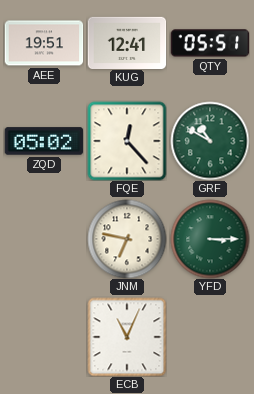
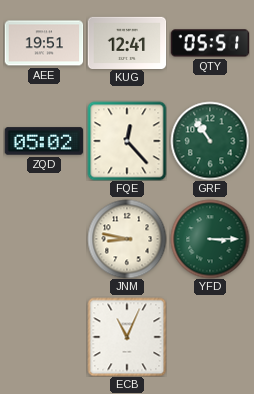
GRF: 10:50 -> 10:54
JNM: 6:47 -> 8:47
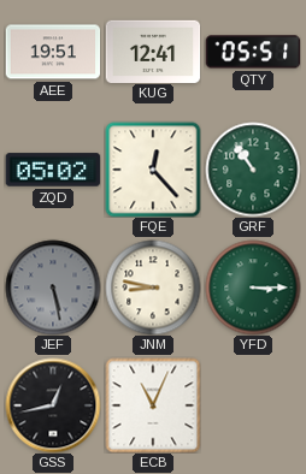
JEF: none -> 5:28
GSS: none -> 12:43
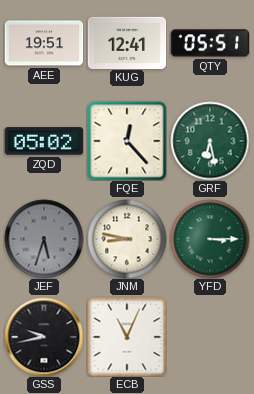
GRF: 10:54 -> 6:28
JEF: 5:28 -> 5:33
GSS: 12:43 -> 9:43
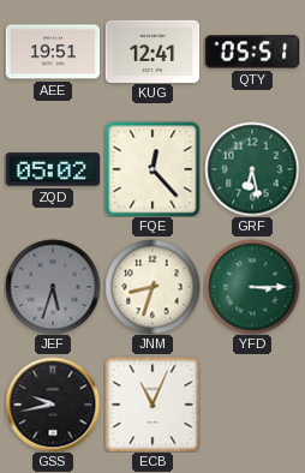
JNM: 8:47 -> 8:33
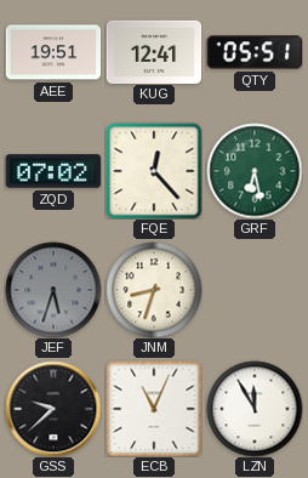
ZQD: 05:02 -> 07:02
YFD: 3:15 -> none
GSS: 9:43 -> 9:38
LZN: none -> 11:55
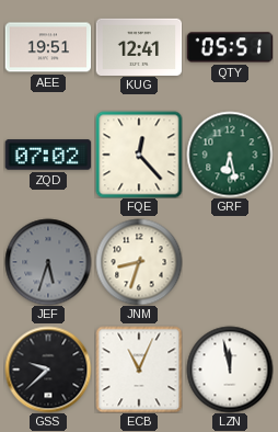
LZN: 11:55 -> 11:58
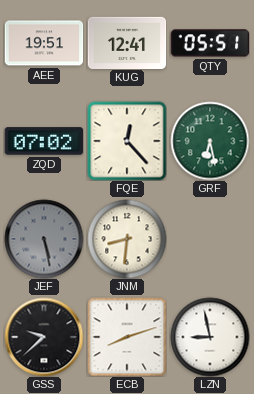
JEF: 5:33 -> 5:28
JNM: 8:33 -> 8:31
ECB: 11:04 -> 8:12
LZN: 11:58 -> 8:58
